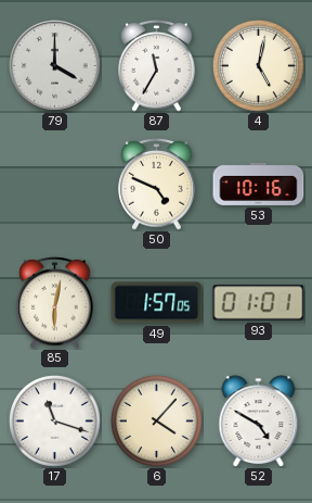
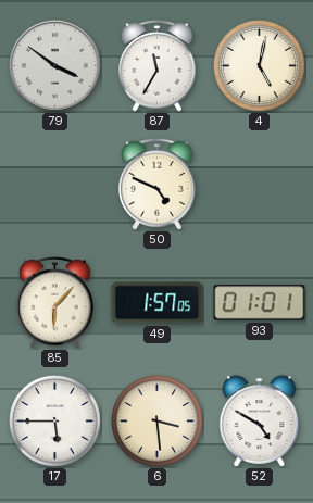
79: 4:00 -> 3:51
53: 10:16 -> none
85: 6:02 -> 6:07
17: 11:18 -> 5:45
6: 4:07 -> 3:29
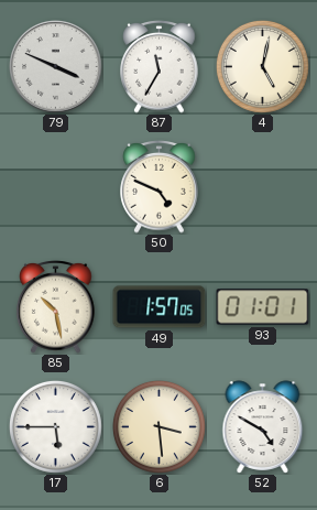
79: 3:51 -> 3:49
85: 6:07 -> 10:28
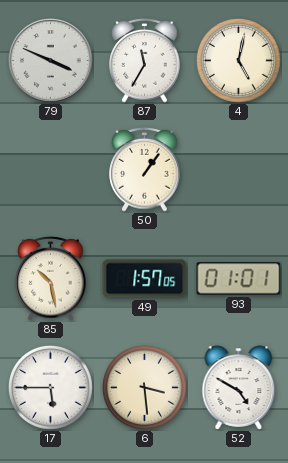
50: 4:49 -> 1:06
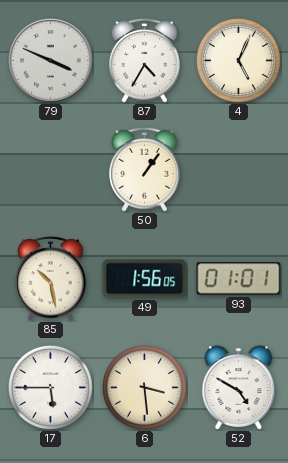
87: 11:35 -> 4:35
4: 5:02 -> 5:04
49: 1:57 -> 1:56
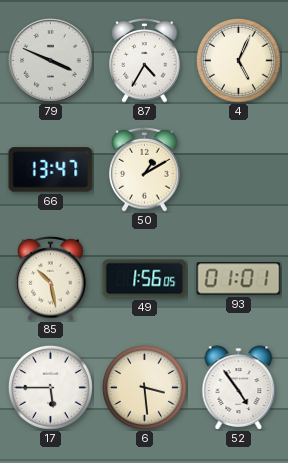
66: none -> 13:47
50: 1:06 -> 1:10
52: 4:50 -> 4:54
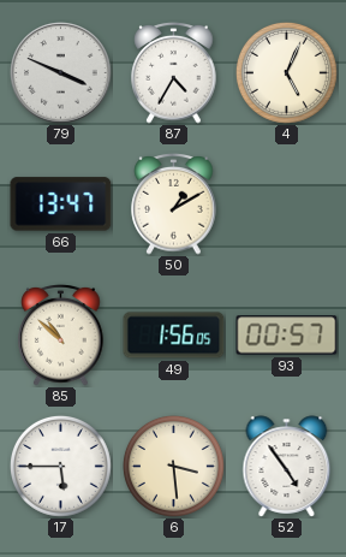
85: 10:28 -> 10:52
93: 01:01 -> 00:57
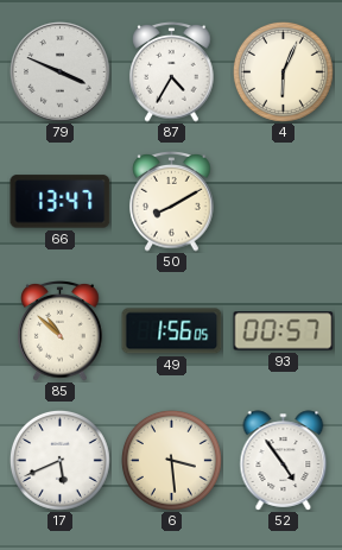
4: 5:04 -> 6:04
50: 1:10 -> 8:10
17: 5:45 -> 5:41
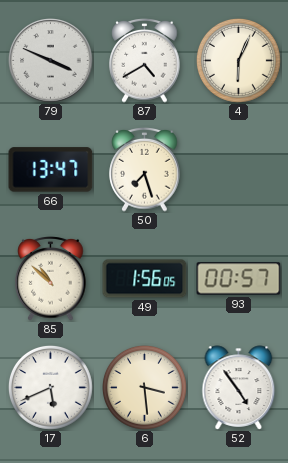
87: 4:35 -> 4:40
50: 8:10 -> 7:27
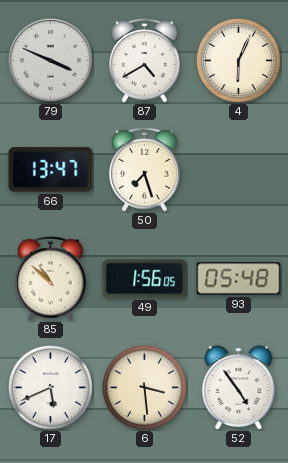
93: 00:57 -> 05:48
